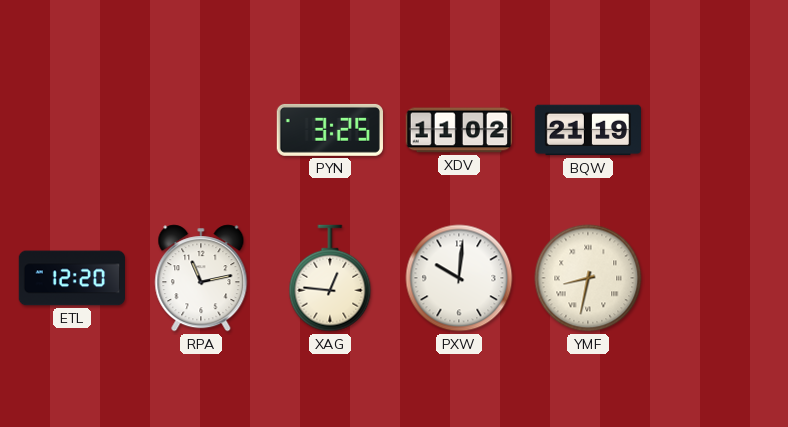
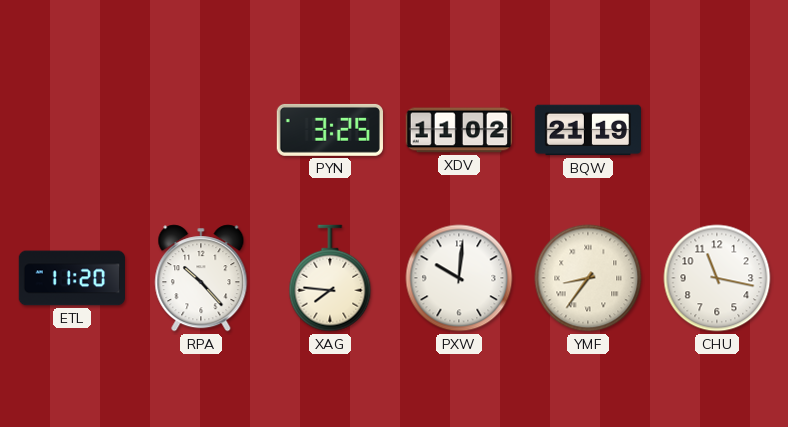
ETL: 12:20 -> 11:20
RPA: 11:13 -> 10:23
XAG: 12:46 -> 7:46
YMF: 8:32 -> 8:36
CHU: none -> 11:17
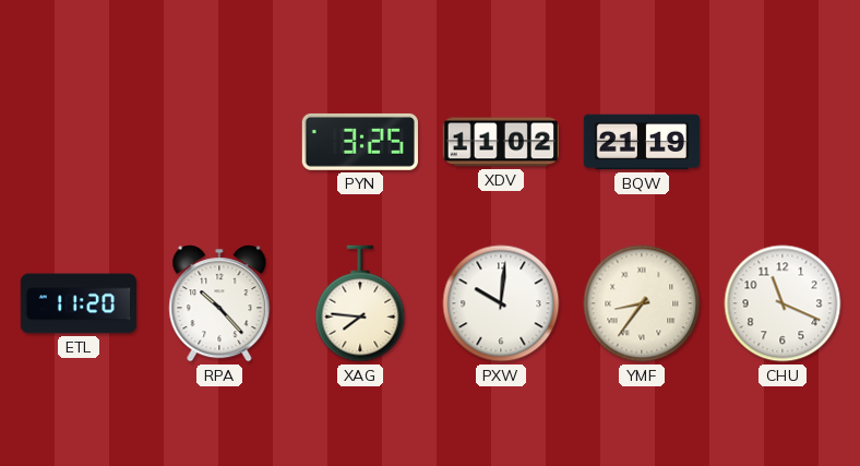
CHU: 11:17 -> 11:19
